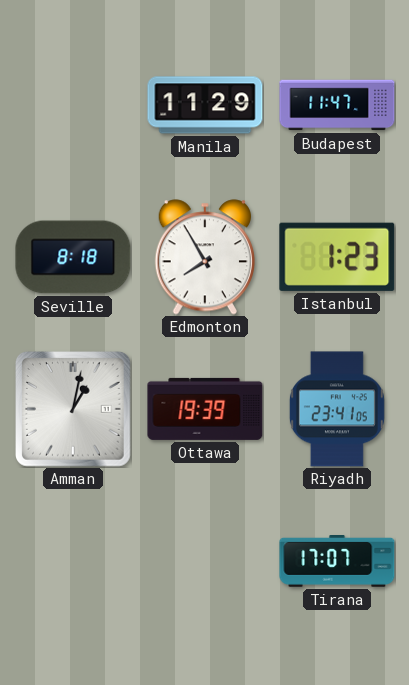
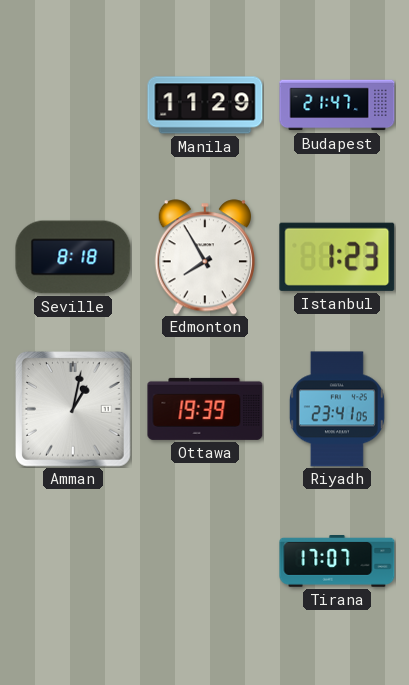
Budapest: 11:47 -> 21:47
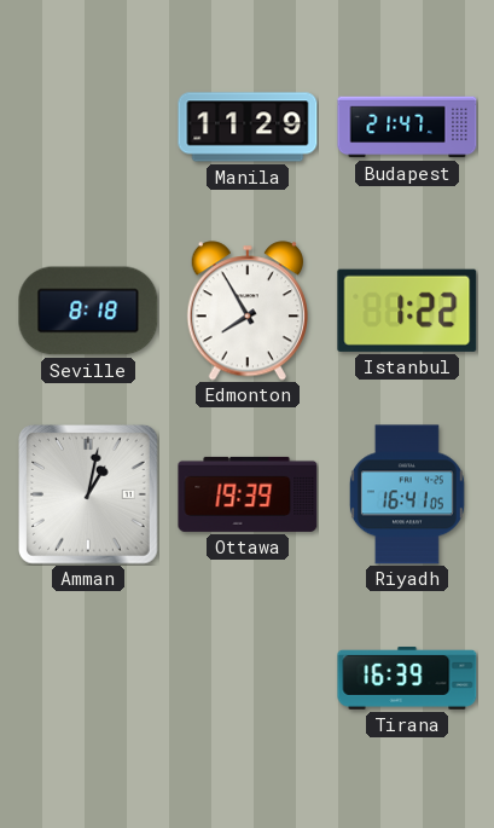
Istanbul: 1:23 -> 1:22
Riyadh: 23:41 -> 16:41
Tirana: 17:07 -> 16:39
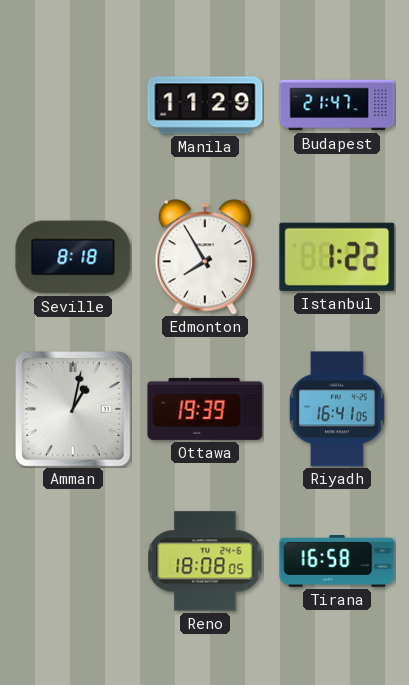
Reno: none -> 18:08
Tirana: 16:39 -> 16:58
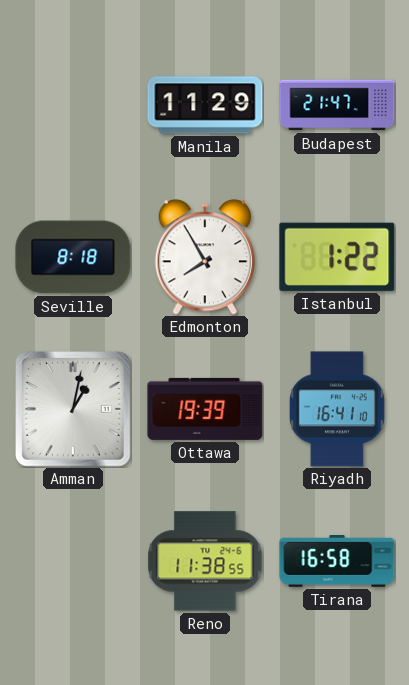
Riyadh: 16:41:05 -> 16:41:10
Reno: 18:08 -> 11:38
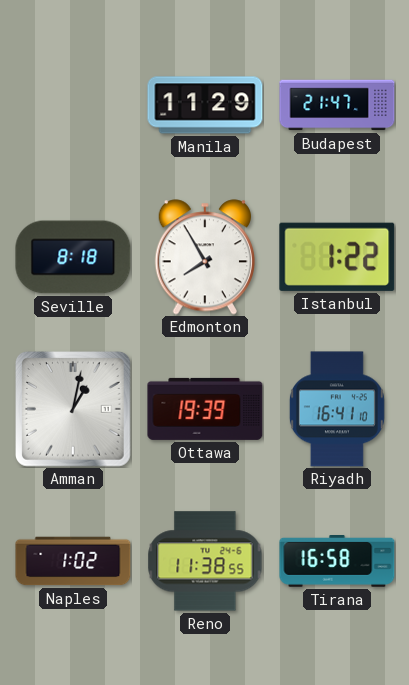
Naples: none -> 1:02
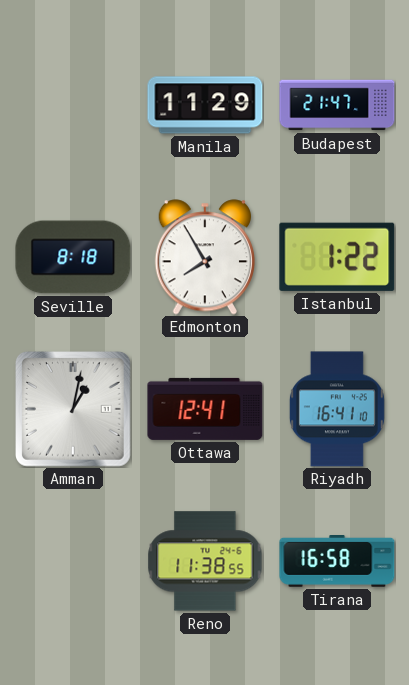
Ottawa: 19:39 -> 12:41
Naples: 1:02 -> none
